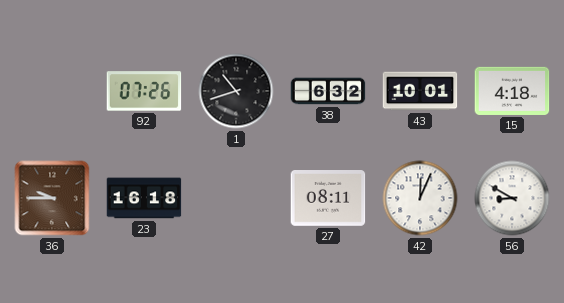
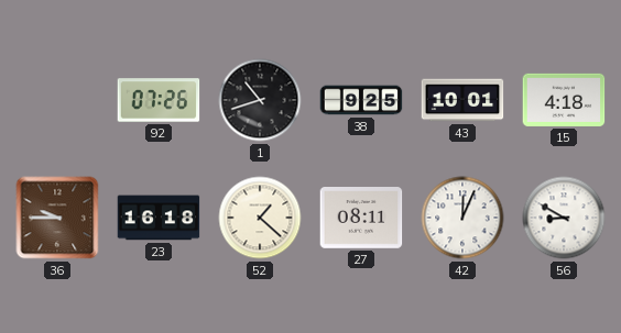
38: 6:32 -> 9:25
52: none -> 1:22
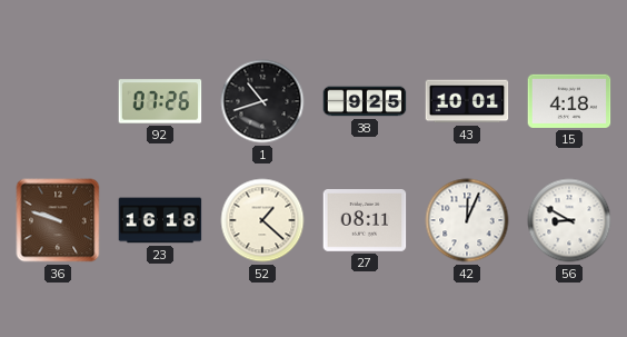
36: 9:45 -> 9:48
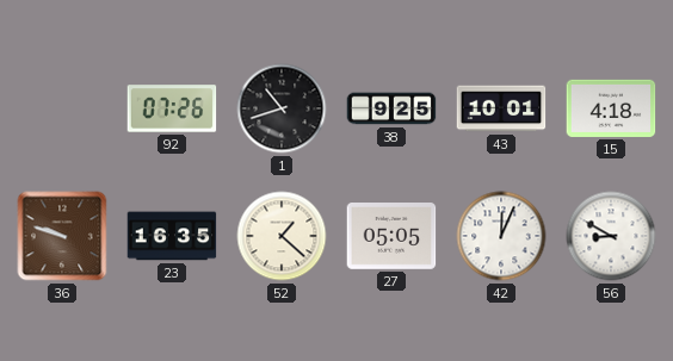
23: 16:18 -> 16:35
27: 08:11 -> 05:05
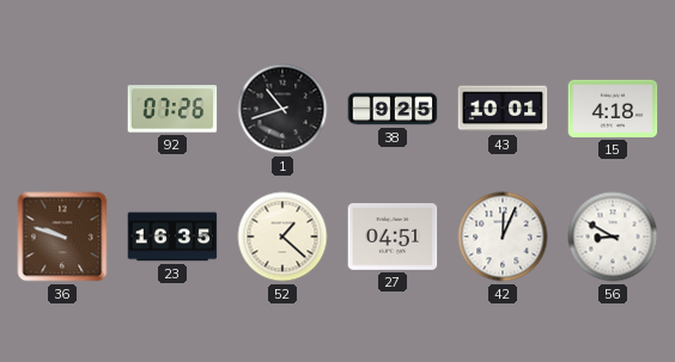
27: 05:05 -> 04:51
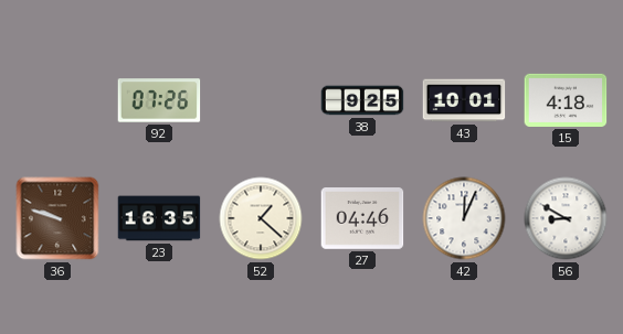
1: 10:42 -> none
27: 04:51 -> 04:46
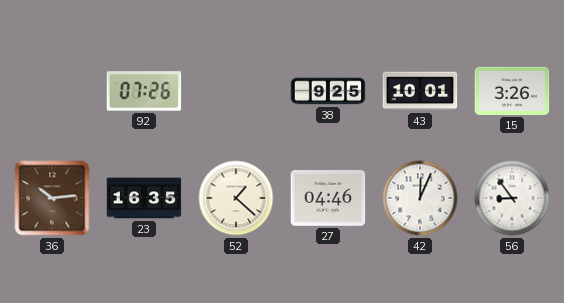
15: 4:18 -> 3:26
36: 9:48 -> 10:14
56: 8:50 -> 8:54
